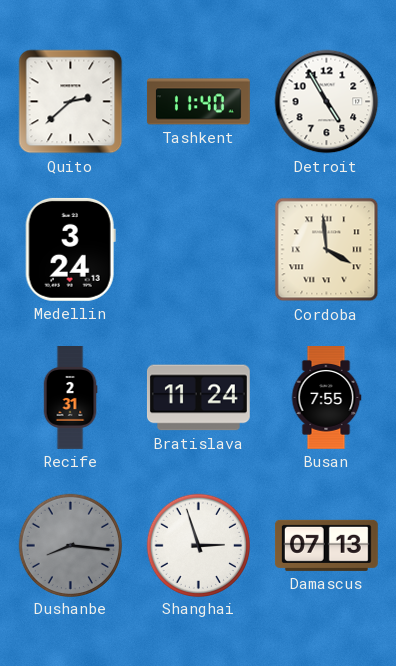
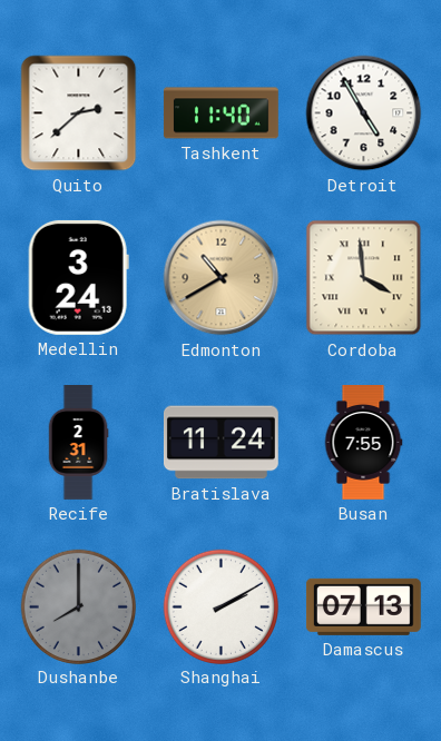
Edmonton: none -> 10:40
Dushanbe: 8:16 -> 8:00
Shanghai: 2:57 -> 2:10
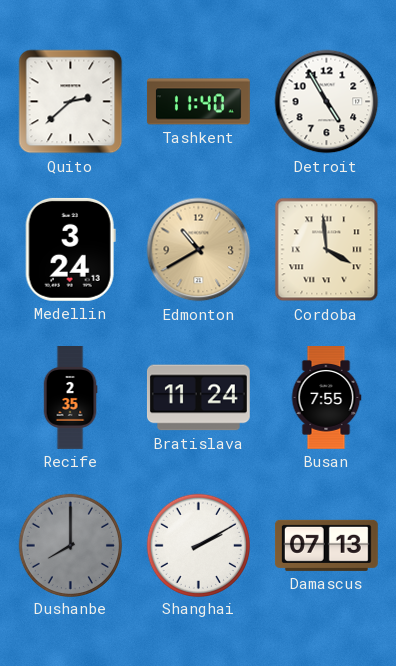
Recife: 2:31 -> 2:35
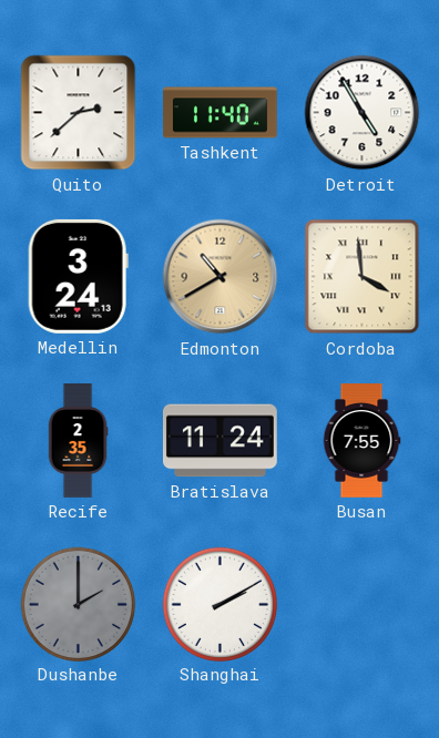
Dushanbe: 8:00 -> 2:00
Damascus: 07:13 -> none
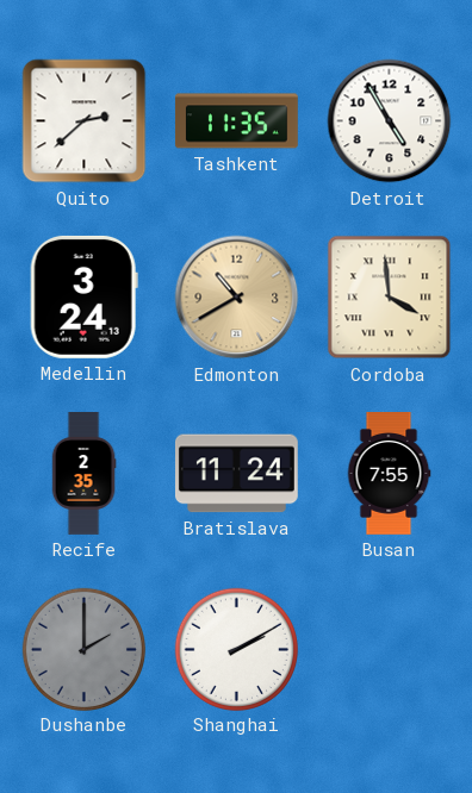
Tashkent: 11:40 -> 11:35
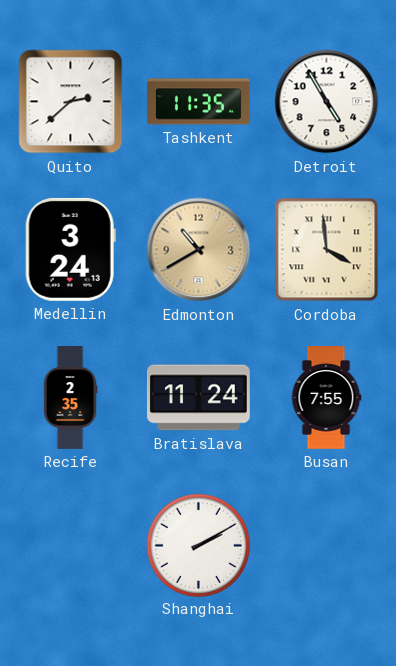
Dushanbe: 2:00 -> none
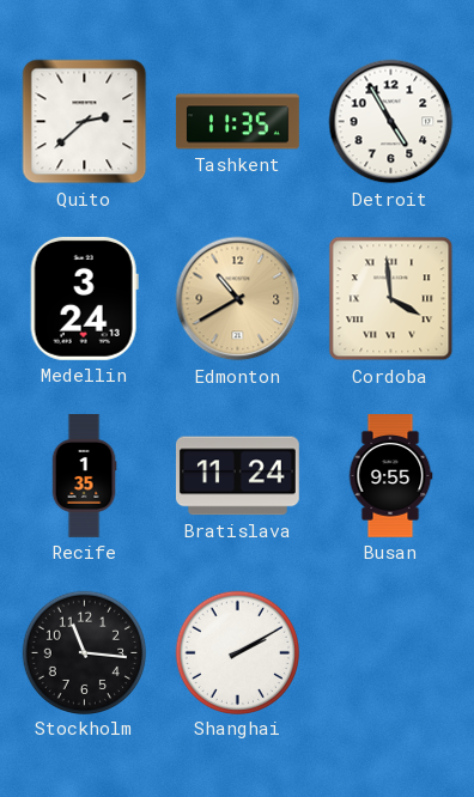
Recife: 2:35 -> 1:35
Busan: 7:55 -> 9:55
Stockholm: none -> 11:16
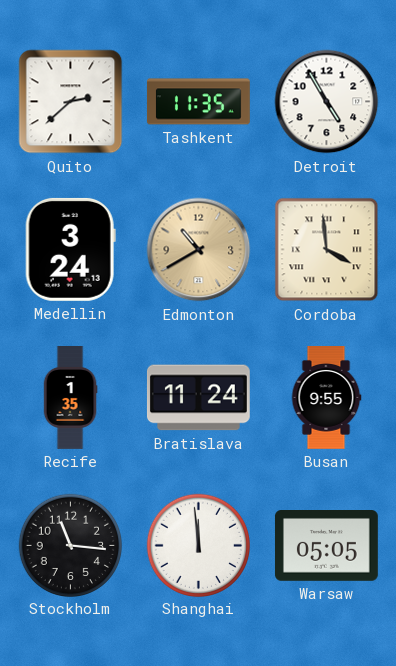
Shanghai: 2:10 -> 11:59
Warsaw: none -> 05:05
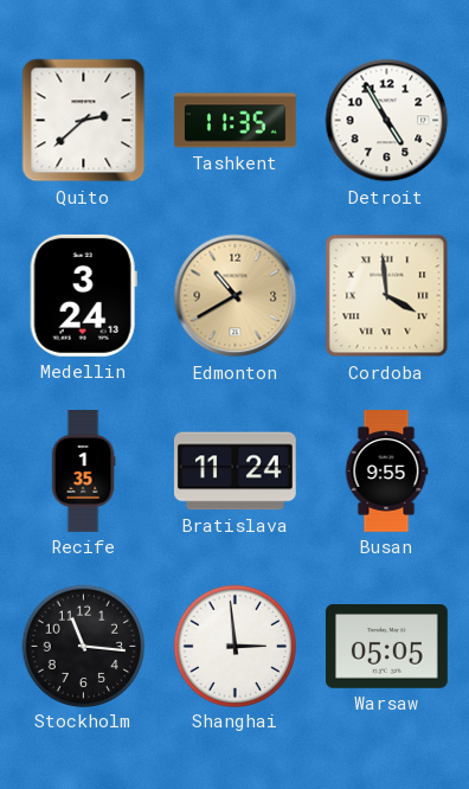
Shanghai: 11:59 -> 2:59
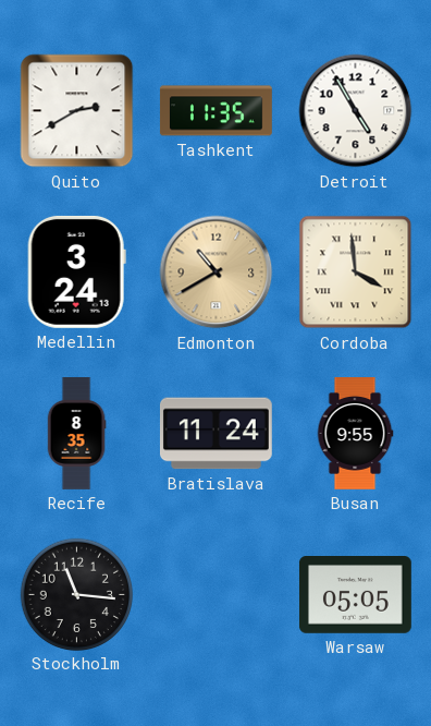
Quito: 2:38 -> 2:40
Recife: 1:35 -> 8:35
Shanghai: 2:59 -> none
